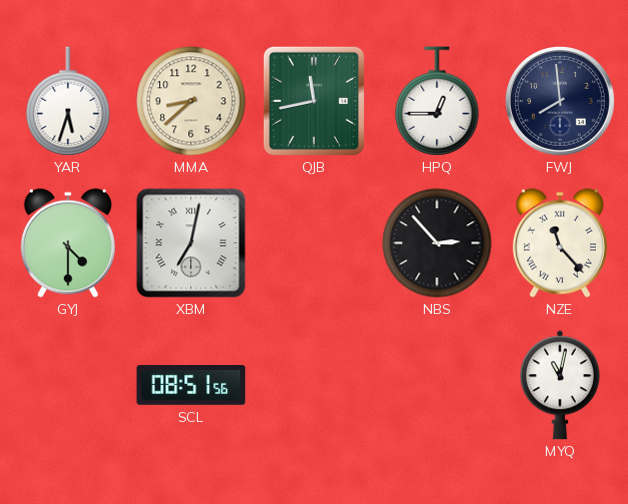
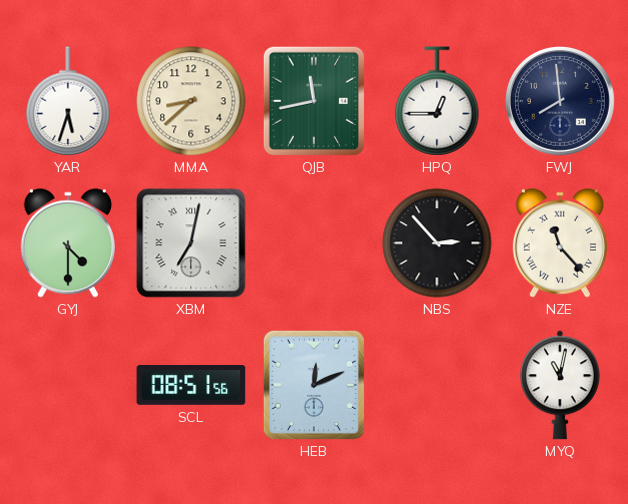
HEB: none -> 12:11
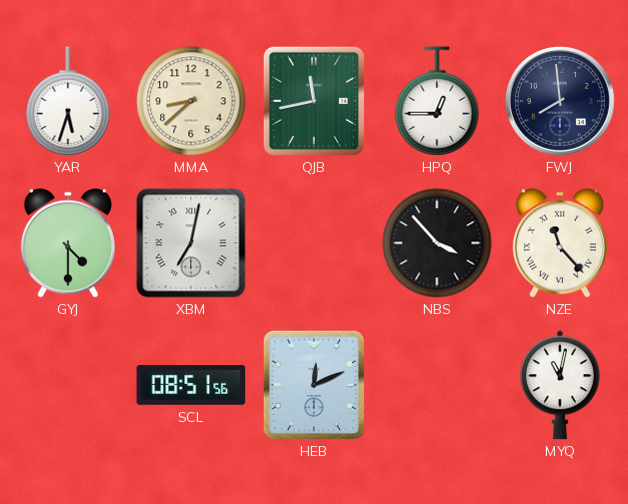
NBS: 2:53 -> 3:53
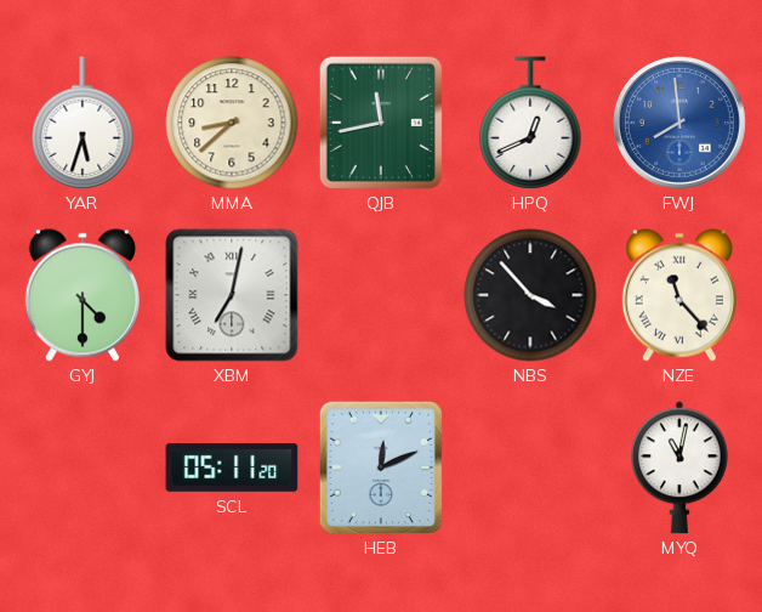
HPQ: 12:45 -> 12:41
FWJ dial: navy -> blue
SCL: 08:51 -> 05:11
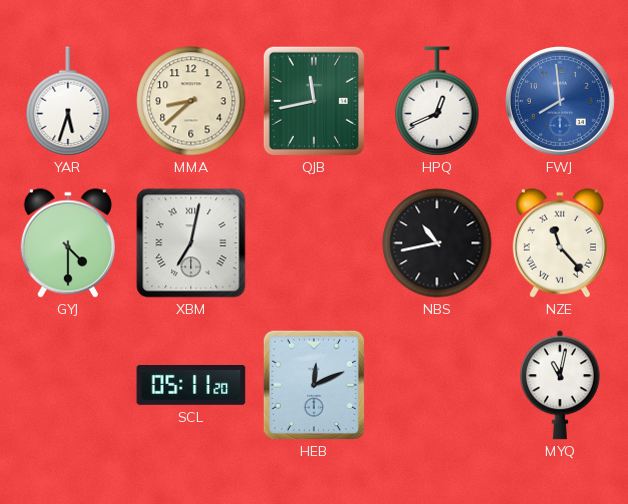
NBS: 3:53 -> 10:43
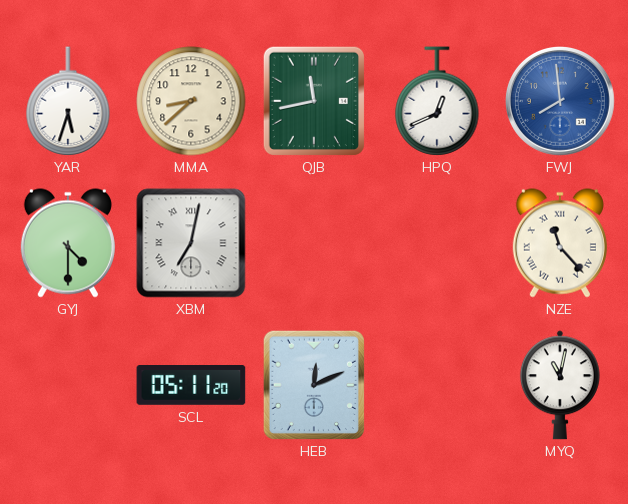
NBS: 10:43 -> none
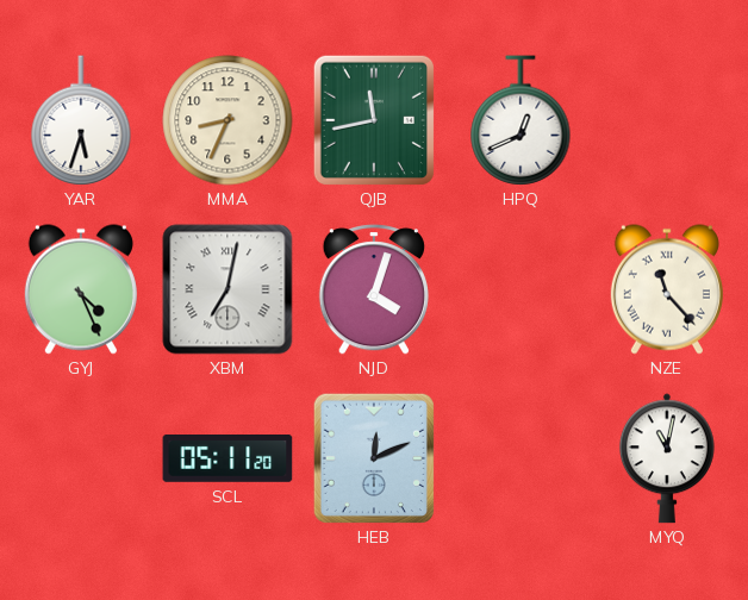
MMA: 8:38 -> 8:34
FWJ: 7:59 -> none
GYJ: 4:30 -> 4:26
NJD: none -> 4:03
